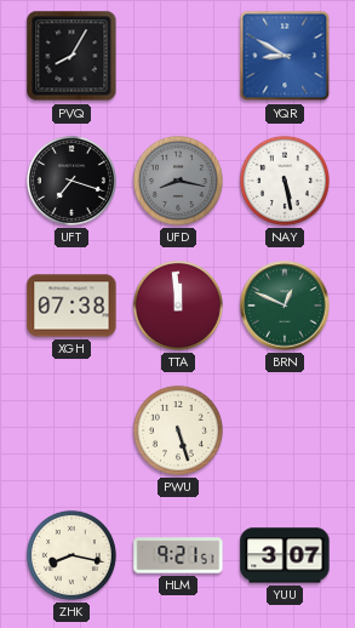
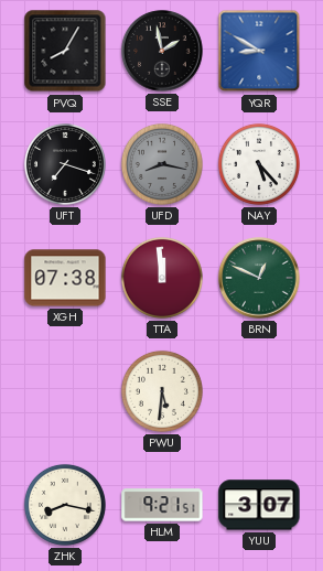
SSE: none -> 1:58
NAY: 5:28 -> 5:23
PWU: 5:27 -> 5:31
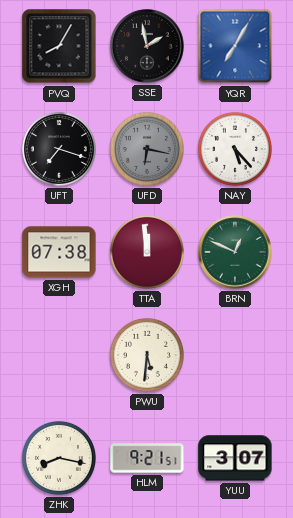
YQR: 8:50 -> 7:05
UFD: 8:17 -> 6:17
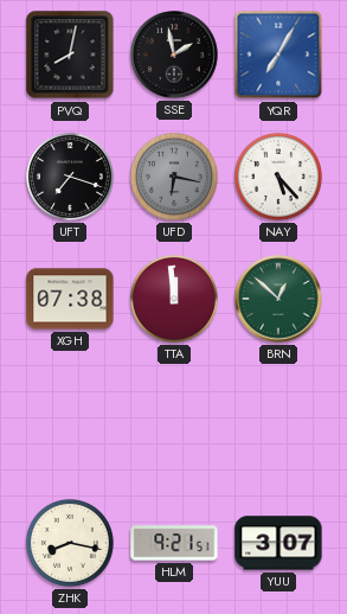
PVQ: 8:05 -> 8:02
BRN: 12:49 -> 12:52
PWU: 5:31 -> none
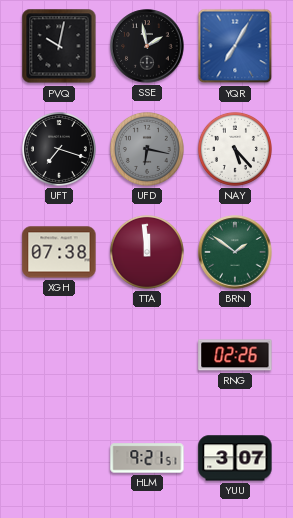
PVQ: 8:02 -> 10:02
BRN: 12:52 -> 1:51
RNG: none -> 02:26
ZHK: 8:17 -> none
